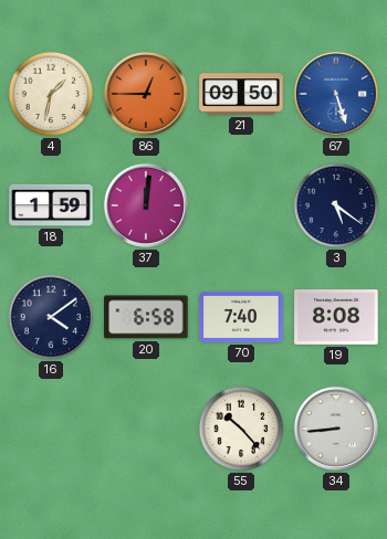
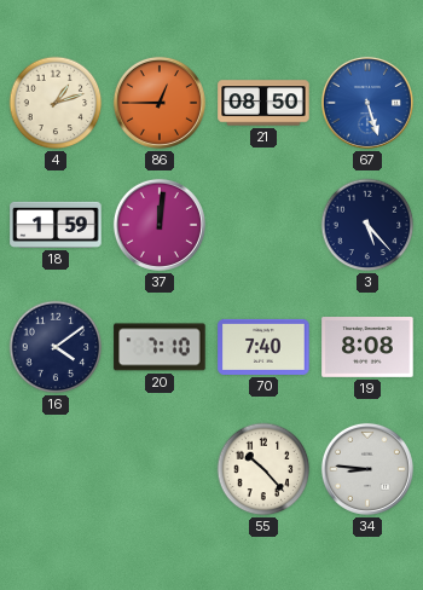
4: 1:32 -> 1:12
21: 09:50 -> 08:50
3: 5:21 -> 5:23
20: 6:58 -> 7:10
34: 8:44 -> 8:46
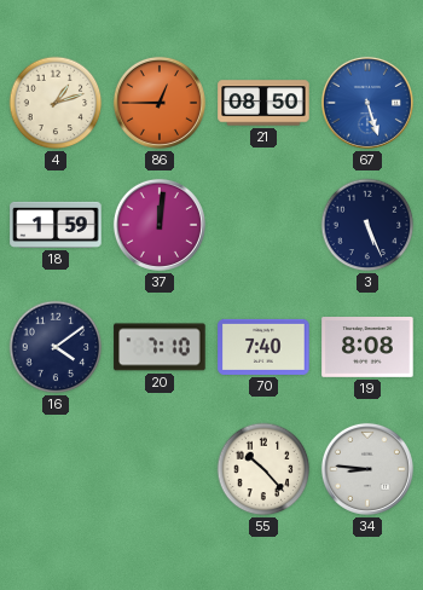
3: 5:23 -> 5:26
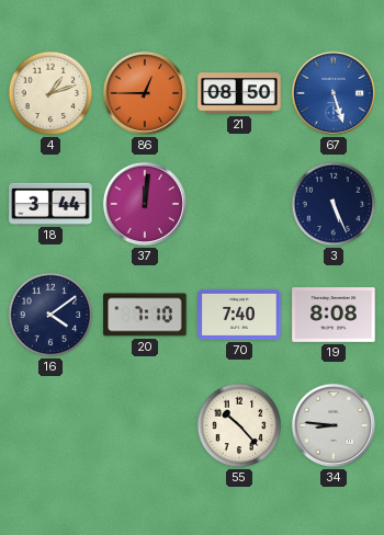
18: 1:59 -> 3:44
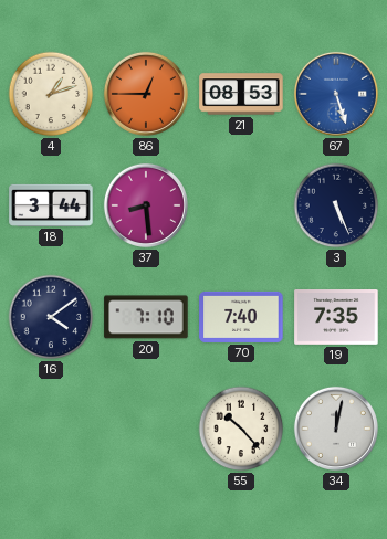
21: 08:50 -> 08:53
37: 12:01 -> 8:29
19: 8:08 -> 7:35
34: 8:46 -> 12:02
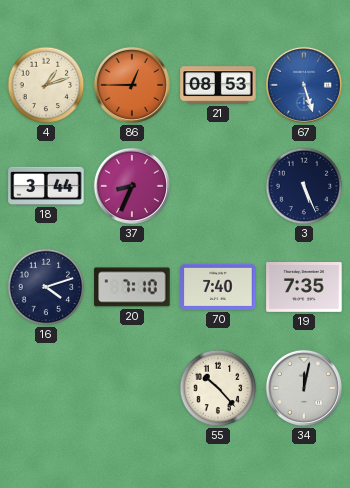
37: 8:29 -> 8:34
16: 4:09 -> 4:12
